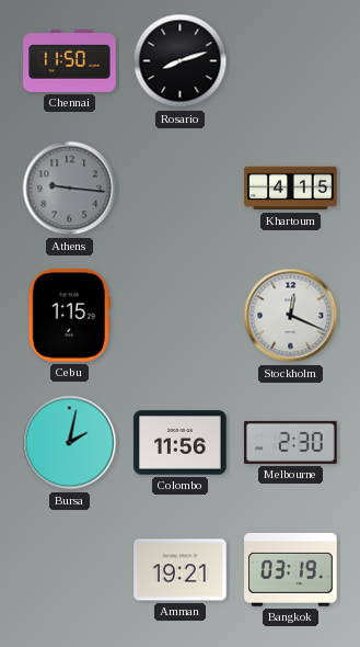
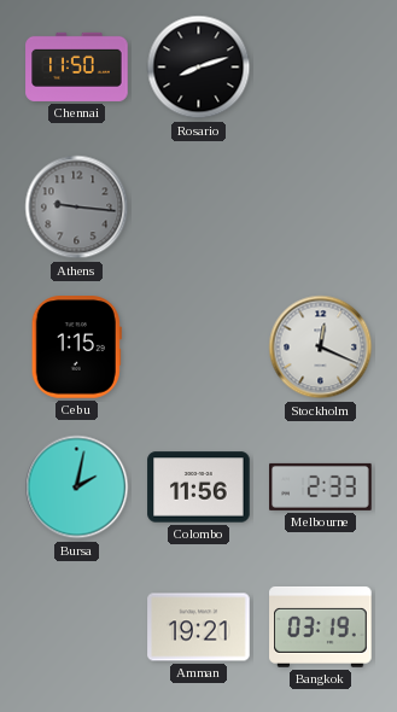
Khartoum: 4:15 -> none
Melbourne: 2:30 -> 2:33
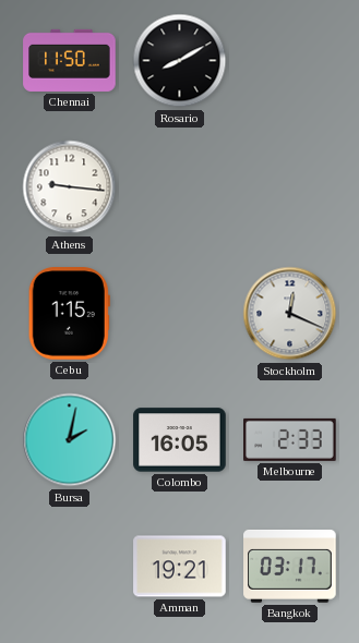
Rosario: 8:12 -> 8:10
Athens dial: grey -> white
Colombo: 11:56 -> 16:05
Bangkok: 03:19 -> 03:17
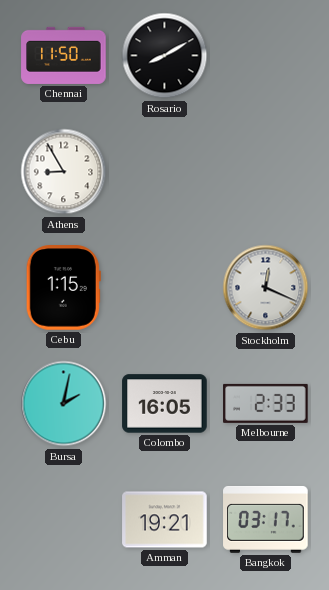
Athens: 9:16 -> 8:55
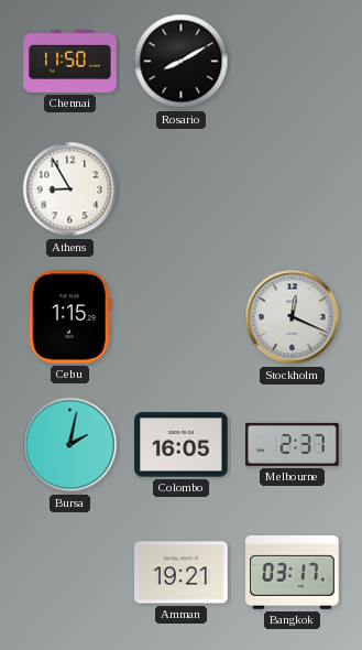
Melbourne: 2:33 -> 2:37
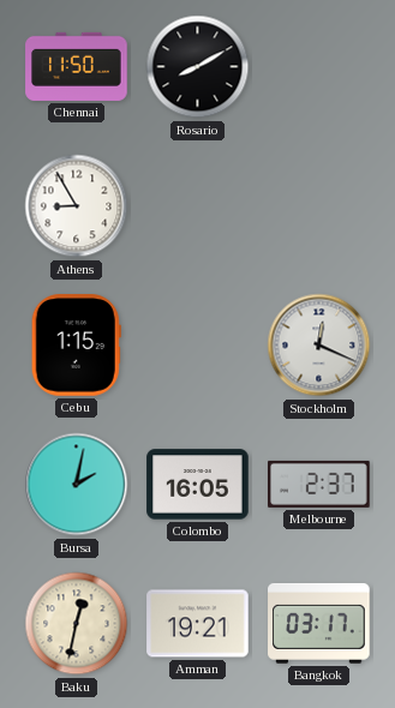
Baku: none -> 12:32
